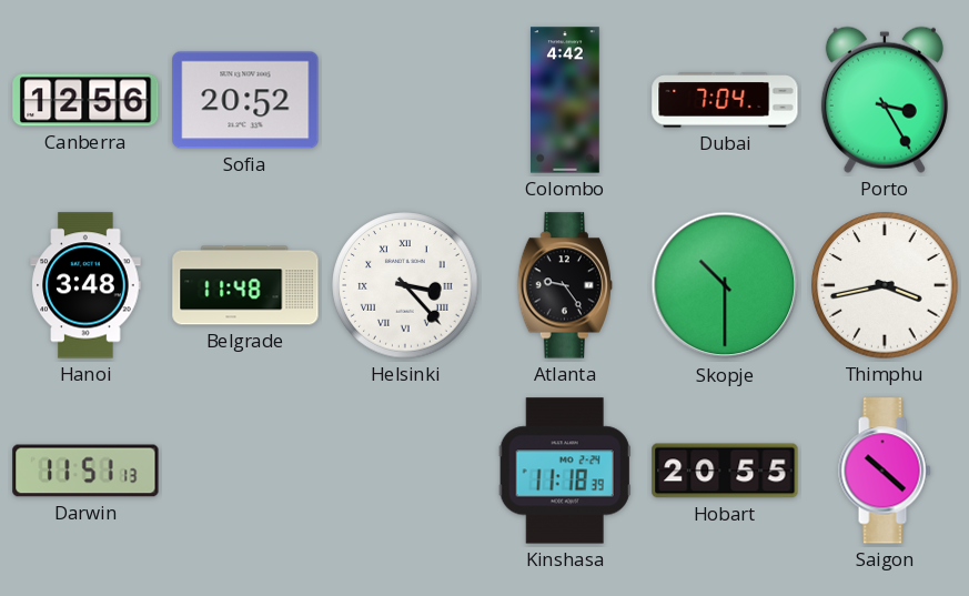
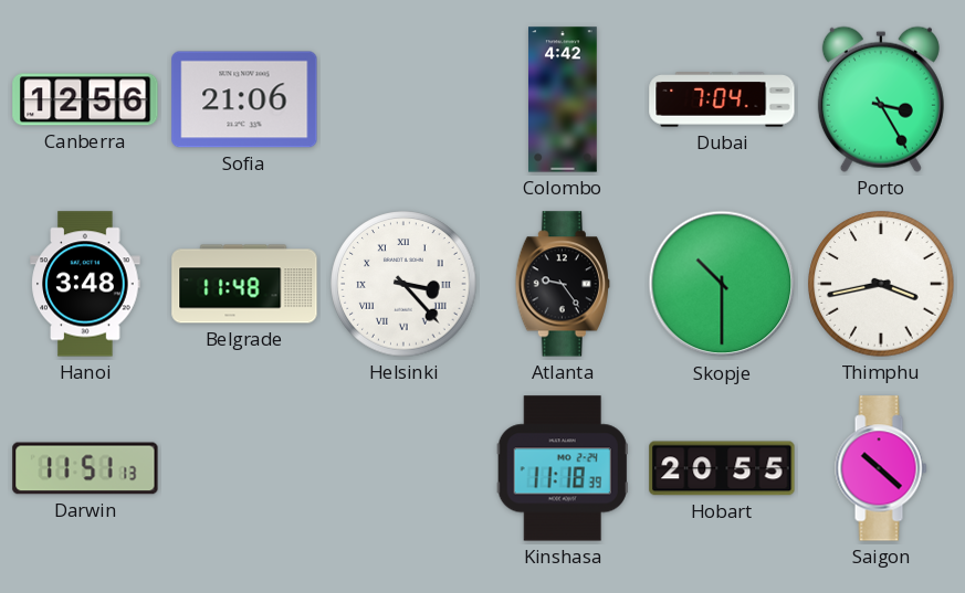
Sofia: 20:52 -> 21:06
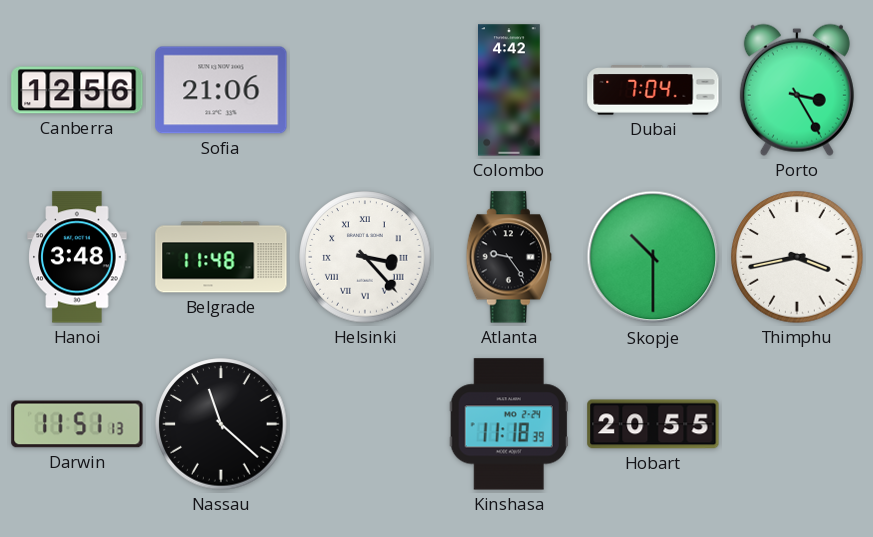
Nassau: none -> 11:22
Saigon: 10:22 -> none
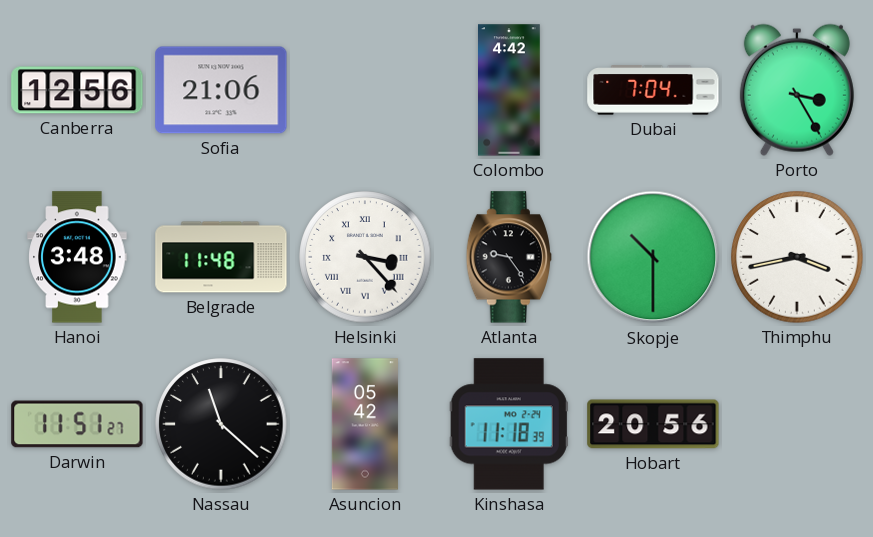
Darwin: 11:51:13 -> 11:51:27
Asuncion: none -> 05:42
Hobart: 20:55 -> 20:56
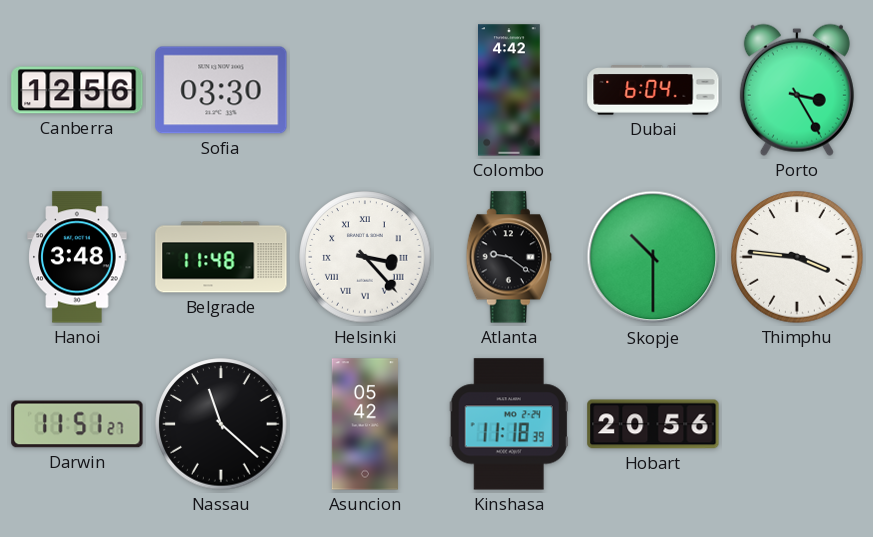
Sofia: 21:06 -> 03:30
Dubai: 7:04 -> 6:04
Atlanta: 9:24 -> 9:21
Thimphu: 3:43 -> 3:46
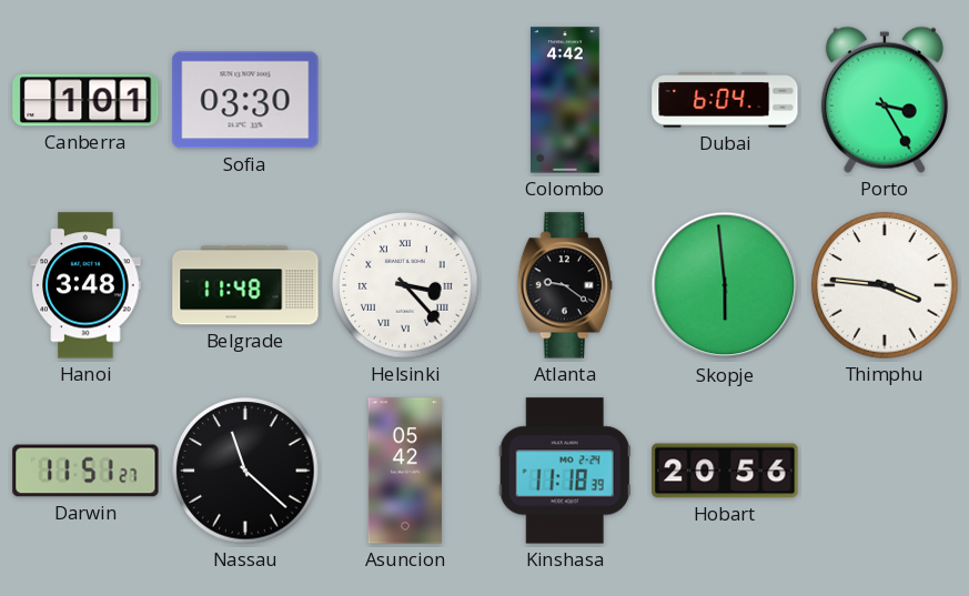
Canberra: 12:56 -> 1:01
Skopje: 10:30 -> 5:59
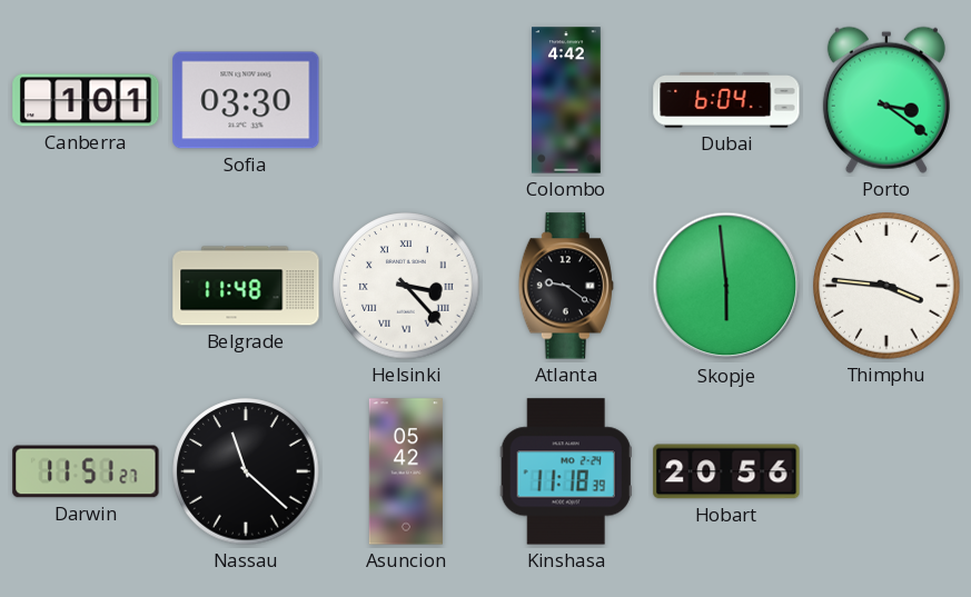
Porto: 3:25 -> 3:21
Hanoi: 3:48 -> none
